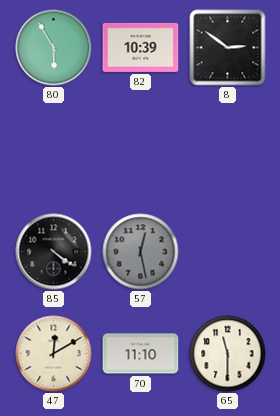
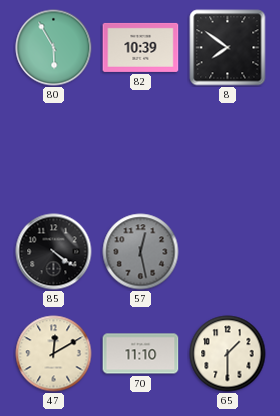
8: 2:51 -> 7:51
65: 11:30 -> 1:30
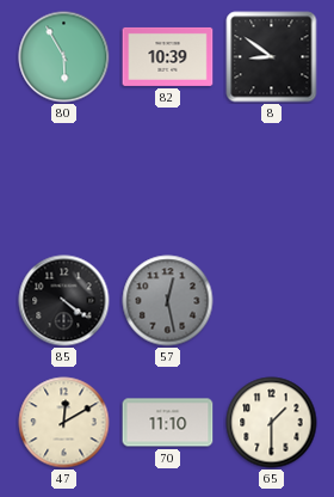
8: 7:51 -> 8:51
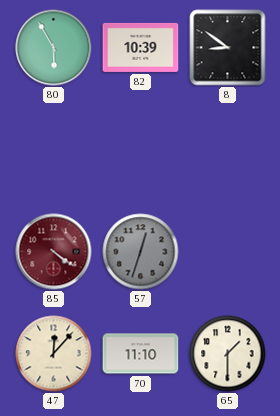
85 dial: black -> burgundy
57: 12:28 -> 12:33
47: 12:10 -> 12:07
